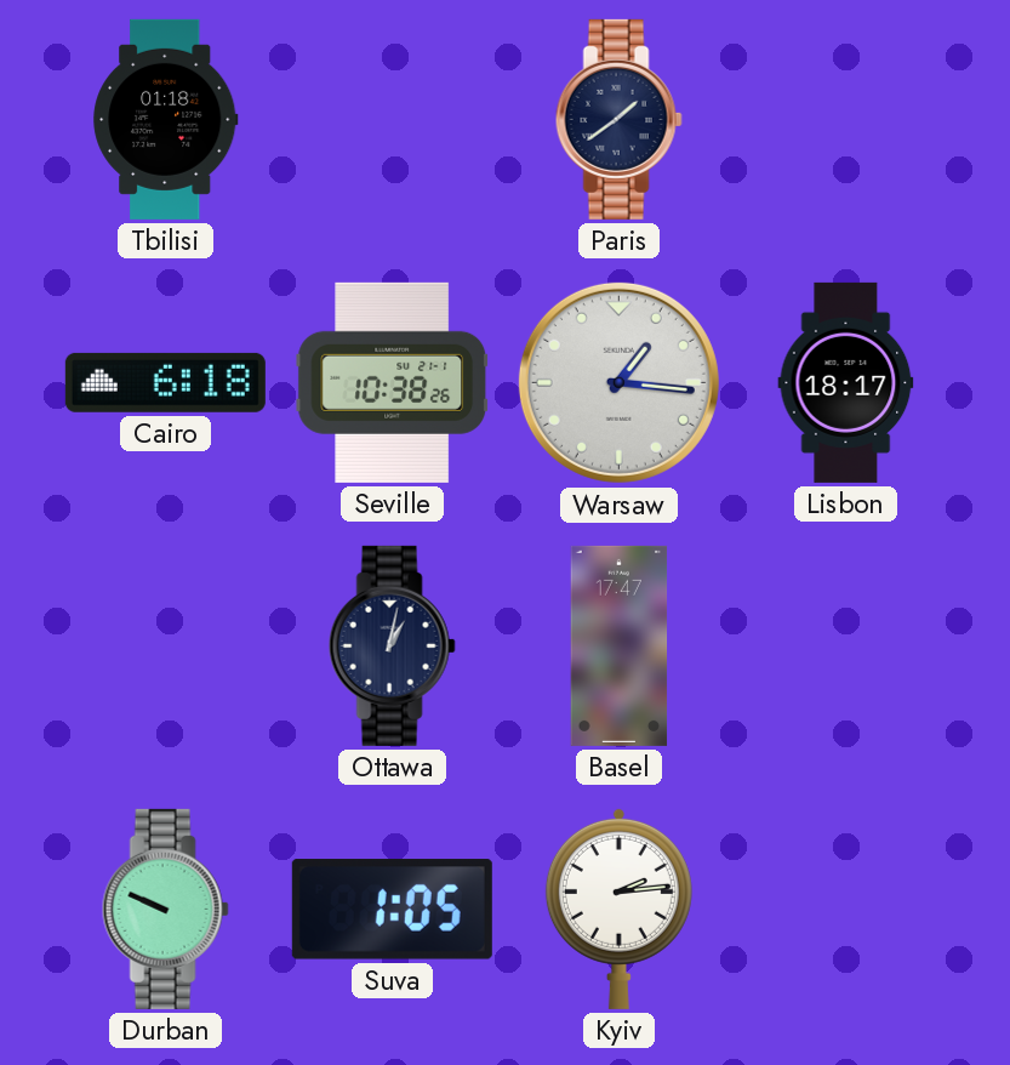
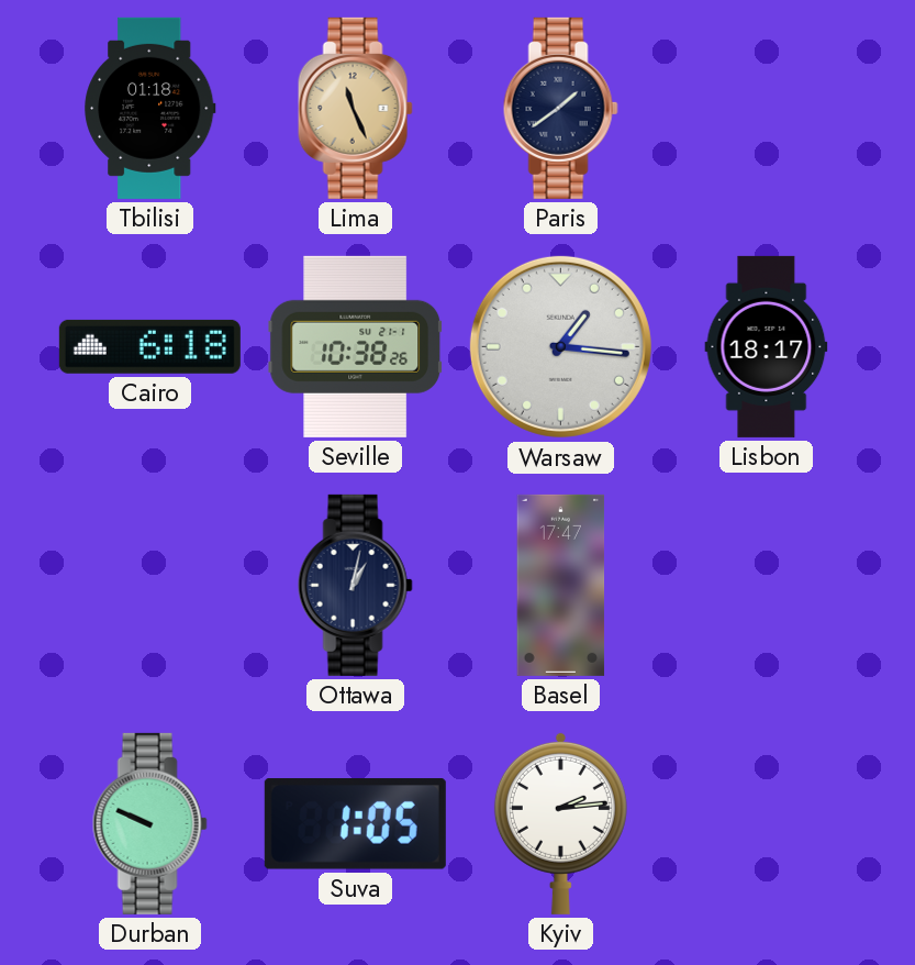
Lima: none -> 11:26
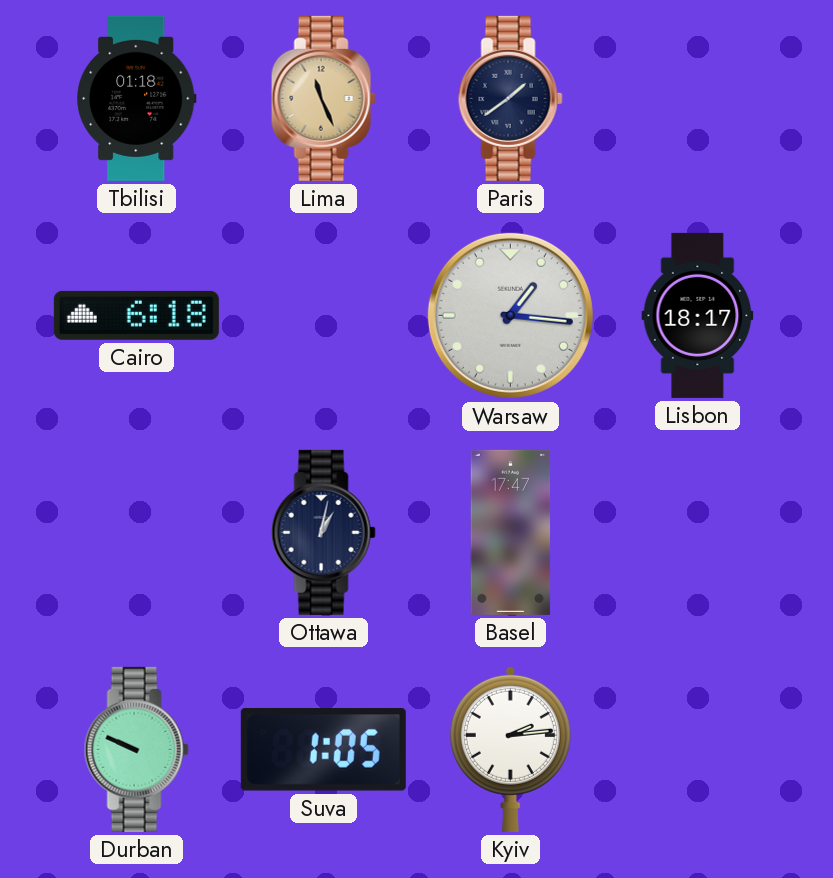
Seville: 10:38 -> none
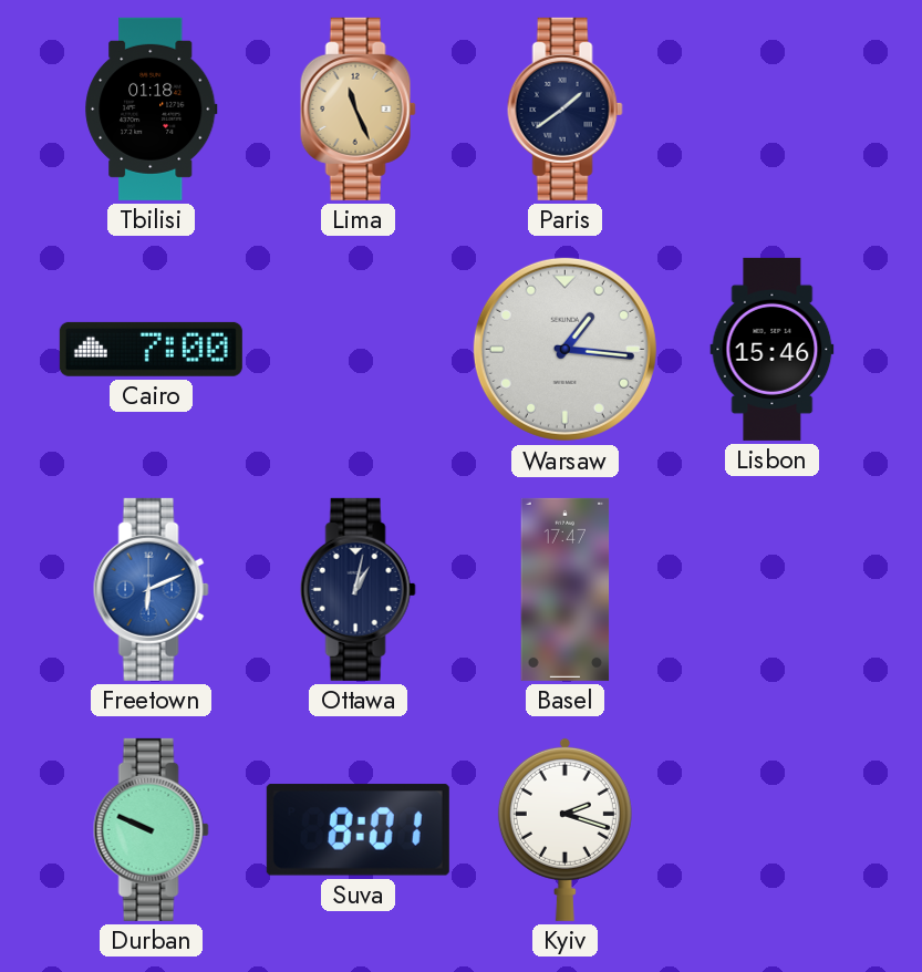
Cairo: 6:18 -> 7:00
Lisbon: 18:17 -> 15:46
Freetown: none -> 6:11
Suva: 1:05 -> 8:01
Kyiv: 2:14 -> 2:18
